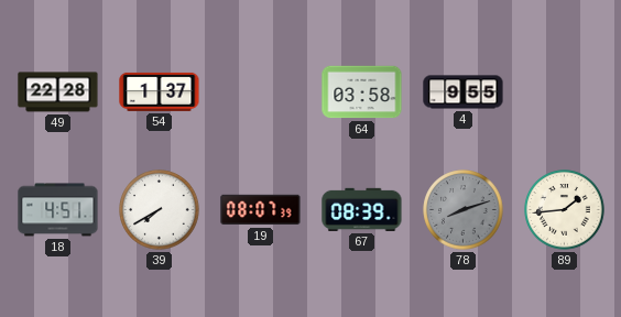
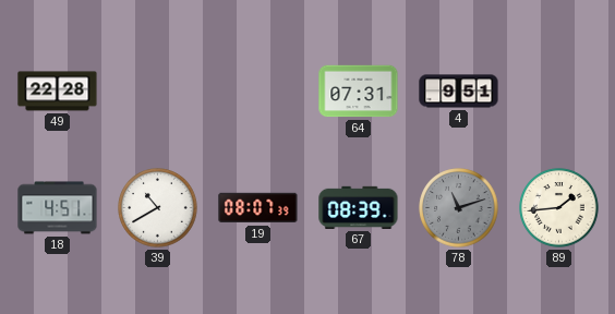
54: 1:37 -> none
64: 03:58 -> 07:31
4: 9:55 -> 9:51
39: 7:40 -> 10:40
78: 8:12 -> 11:12
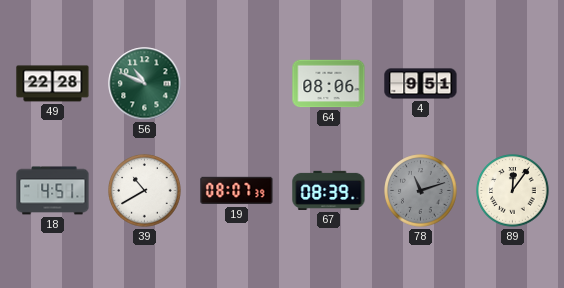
56: none -> 10:49
64: 07:31 -> 08:06
89: 1:44 -> 12:06
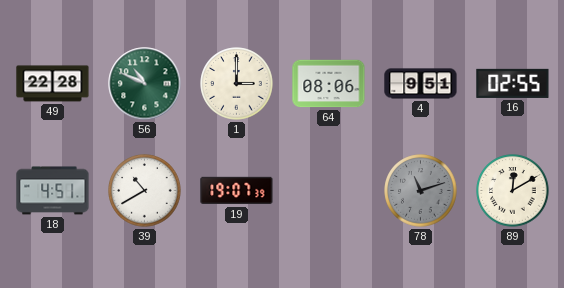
1: none -> 3:00
16: none -> 02:55
19: 08:07 -> 19:07
67: 08:39 -> none
89: 12:06 -> 12:10
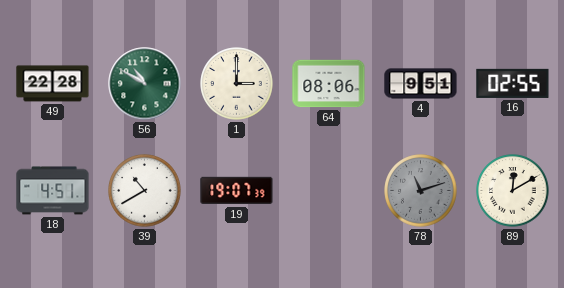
56: 10:49 -> 10:50
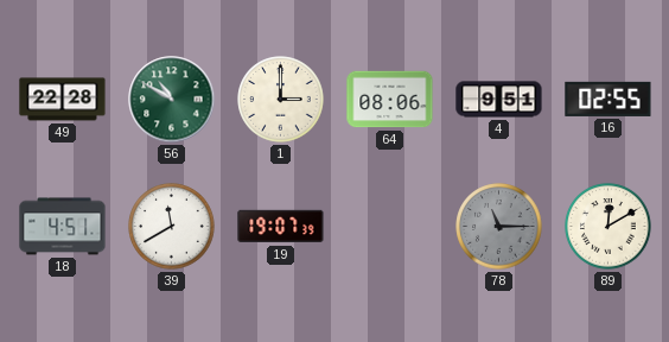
39: 10:40 -> 11:40
78: 11:12 -> 11:15
